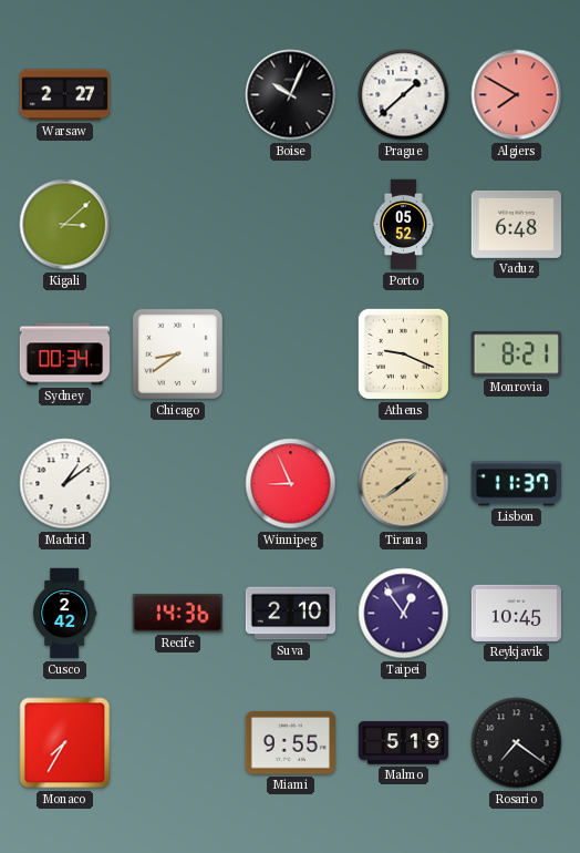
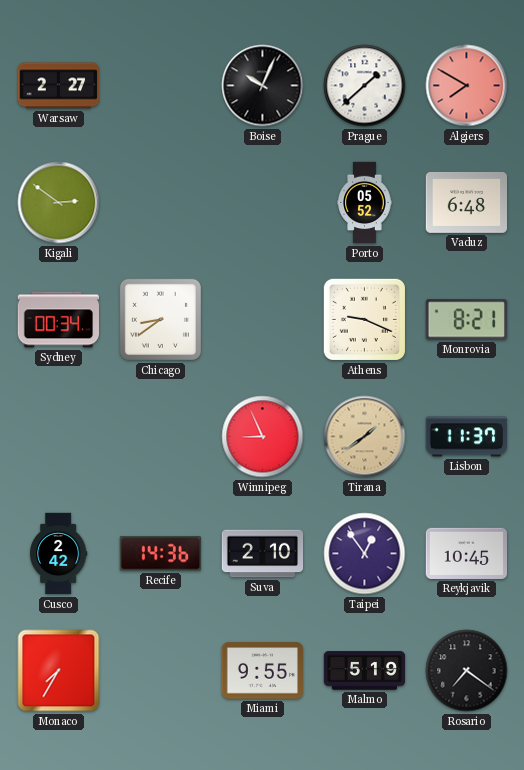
Kigali: 3:08 -> 2:51
Madrid: 1:09 -> none
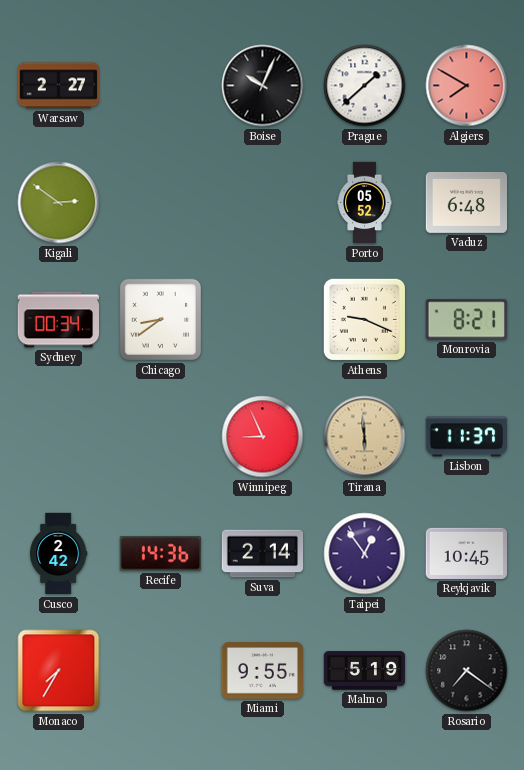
Tirana: 1:39 -> 5:59
Suva: 2:10 -> 2:14
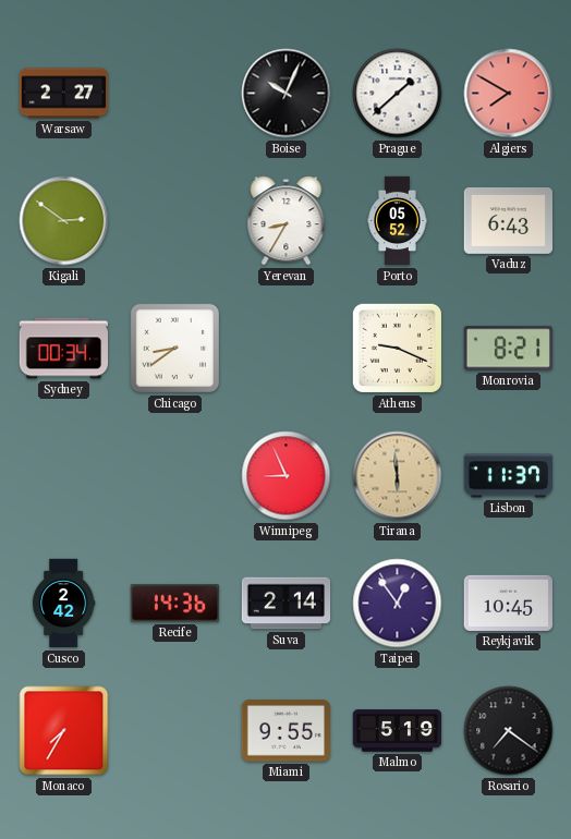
Yerevan: none -> 8:35
Vaduz: 6:48 -> 6:43
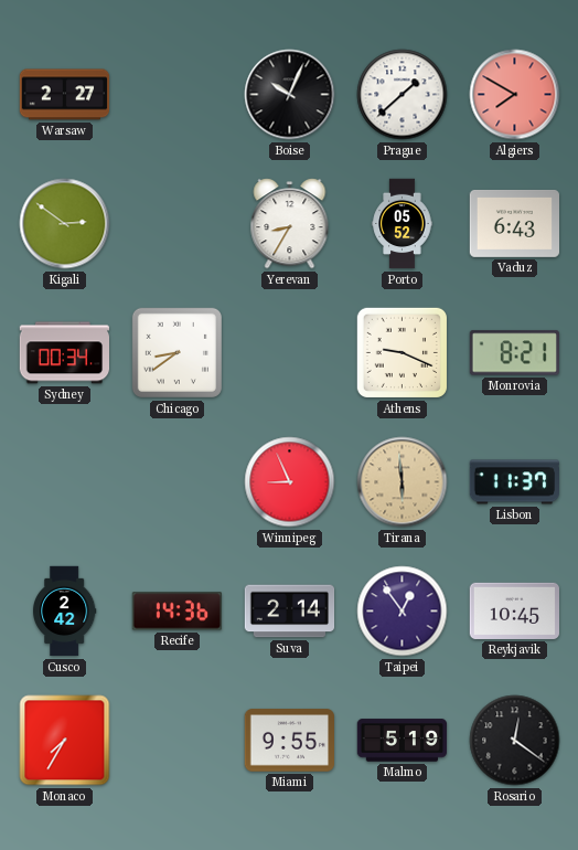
Rosario: 7:21 -> 12:21
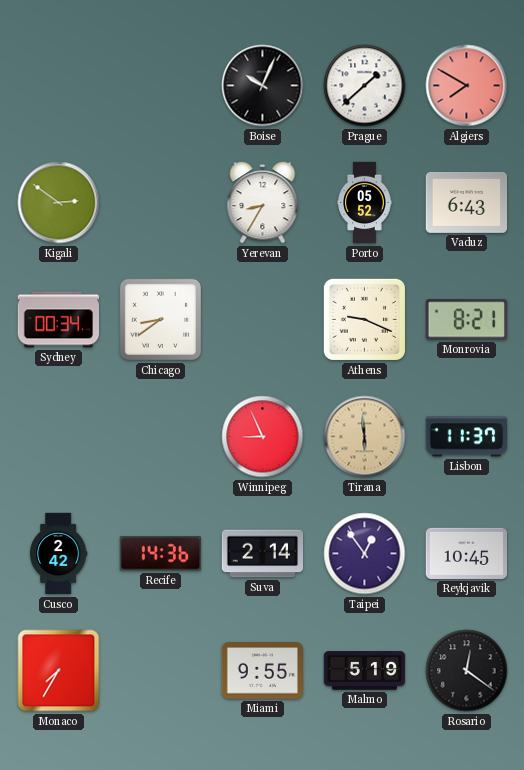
Warsaw: 2:27 -> none
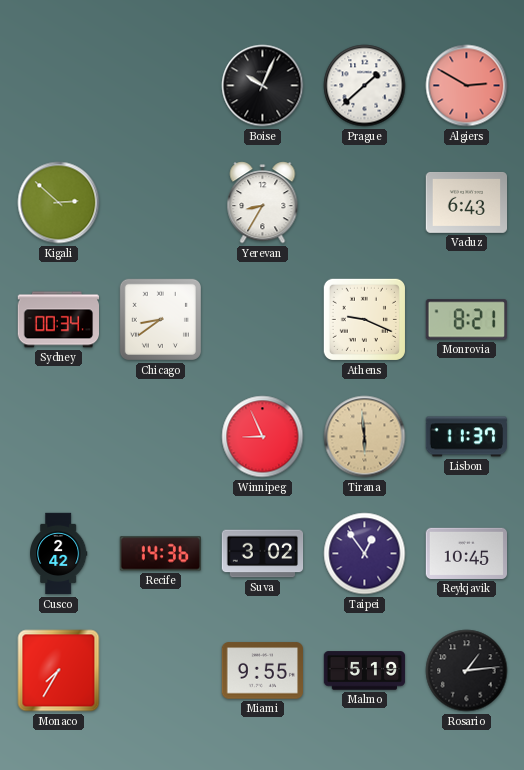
Algiers: 7:50 -> 2:50
Kigali: 2:51 -> 2:52
Porto: 05:52 -> none
Suva: 2:14 -> 3:02
Rosario: 12:21 -> 1:14
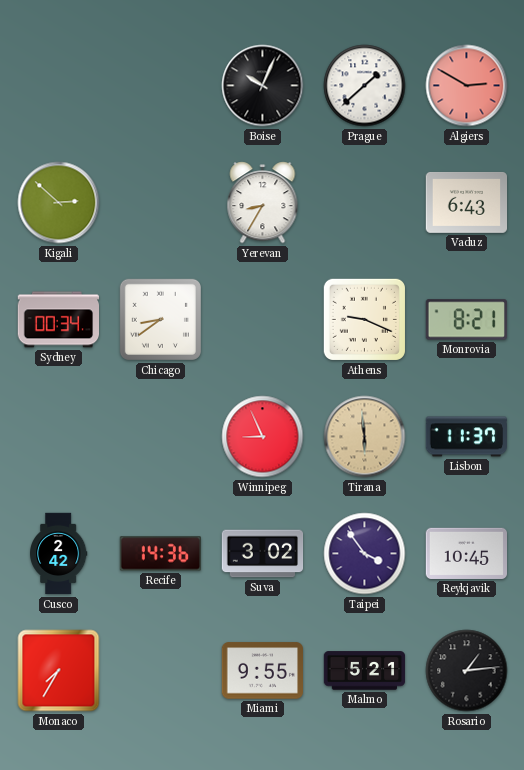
Taipei: 12:54 -> 3:54
Malmo: 5:19 -> 5:21
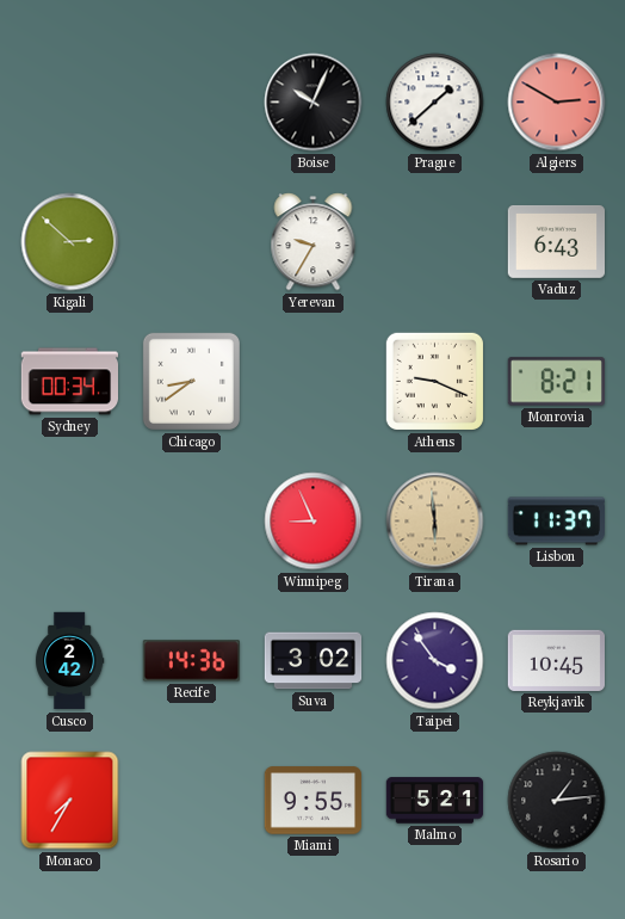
Yerevan: 8:35 -> 9:35
